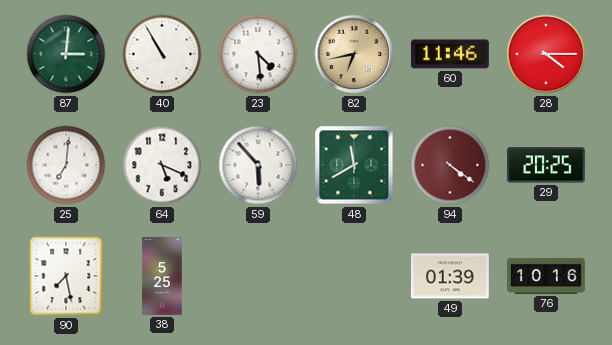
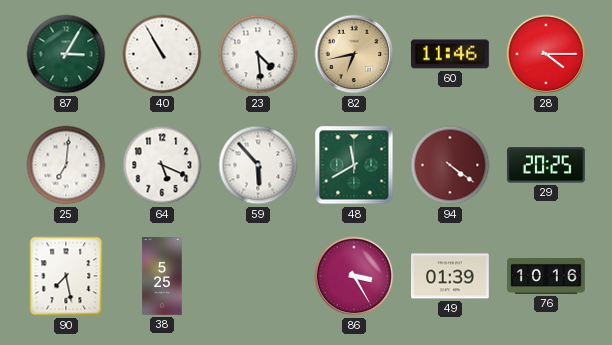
87: 3:01 -> 3:05
86: none -> 3:25
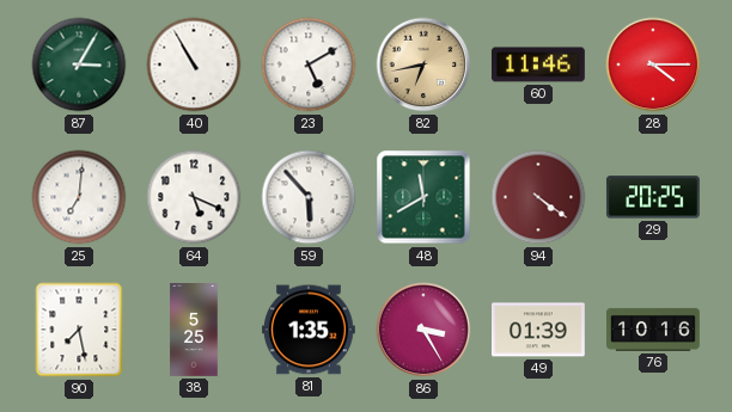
23: 4:29 -> 5:10
81: none -> 1:35
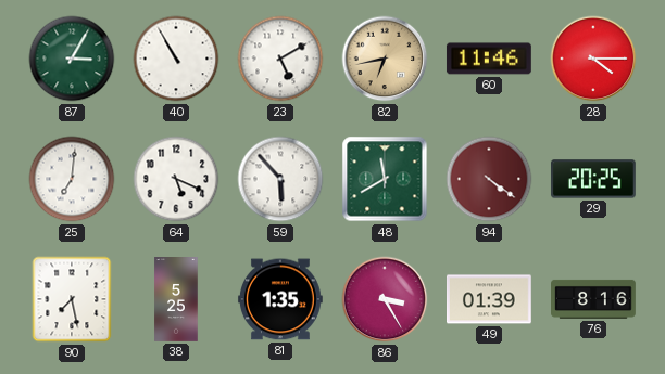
76: 10:16 -> 8:16
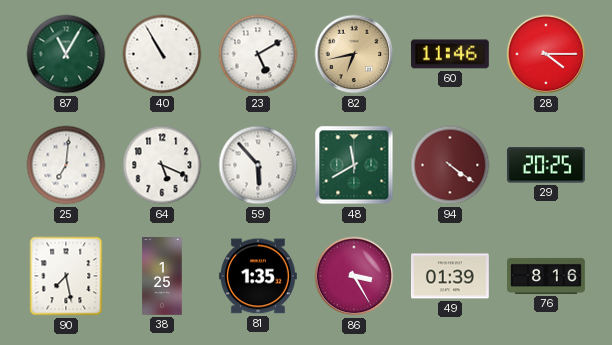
87: 3:05 -> 11:05
38: 5:25 -> 1:25
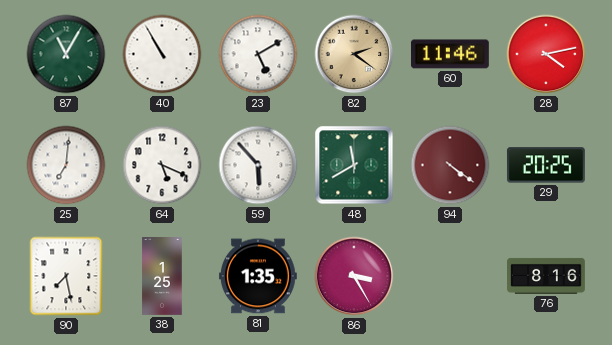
82: 6:43 -> 2:21
28: 4:15 -> 4:13
49: 01:39 -> none
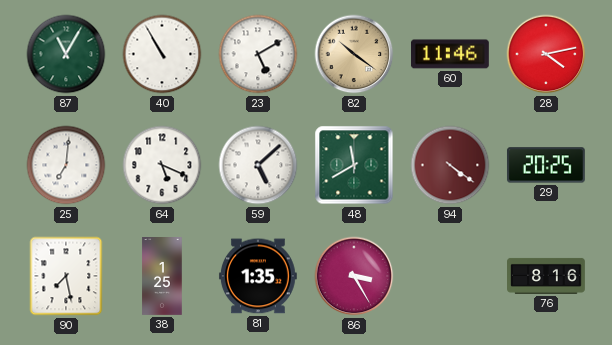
82: 2:21 -> 10:21
59: 5:53 -> 5:08
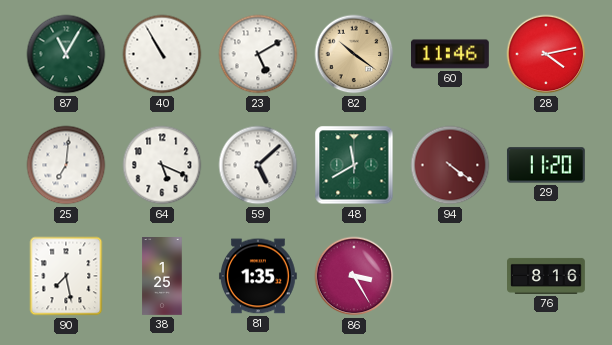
29: 20:25 -> 11:20
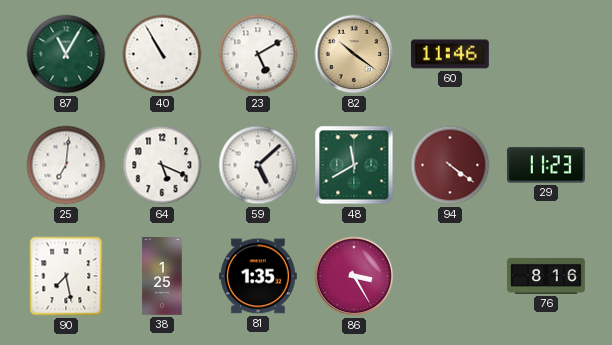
28: 4:13 -> none
29: 11:20 -> 11:23
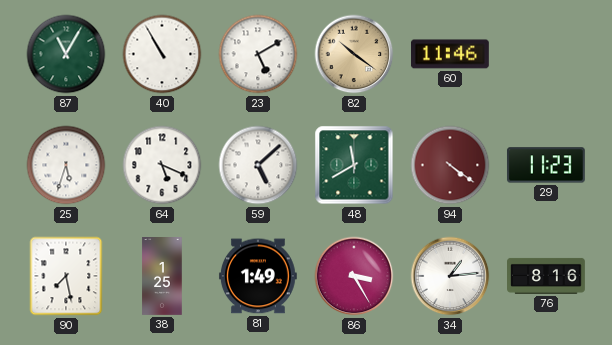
25: 7:01 -> 5:33
81: 1:35 -> 1:49
34: none -> 1:14
